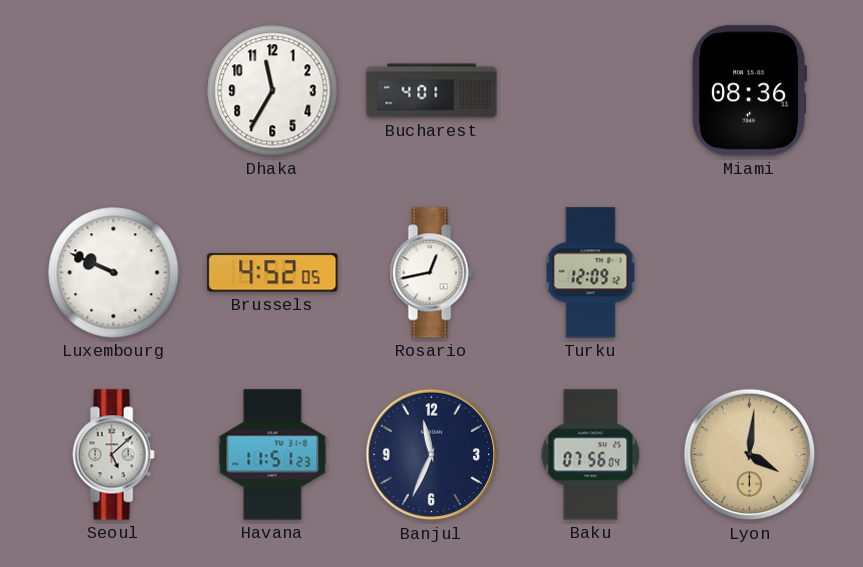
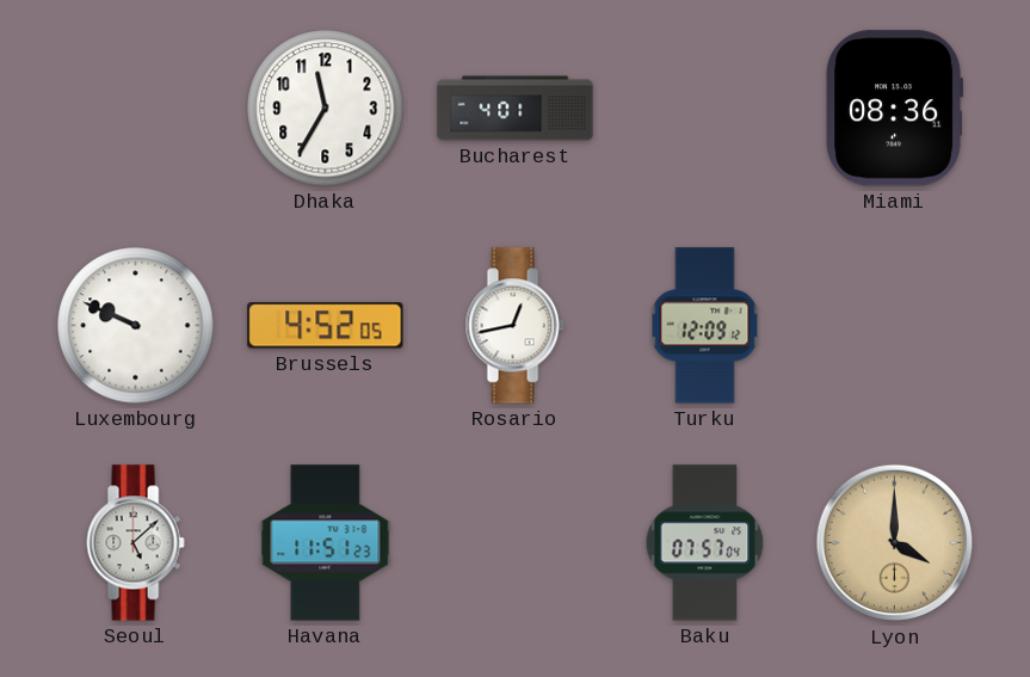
Banjul: 11:34 -> none
Baku: 07:56 -> 07:57
Lyon: 4:01 -> 4:00
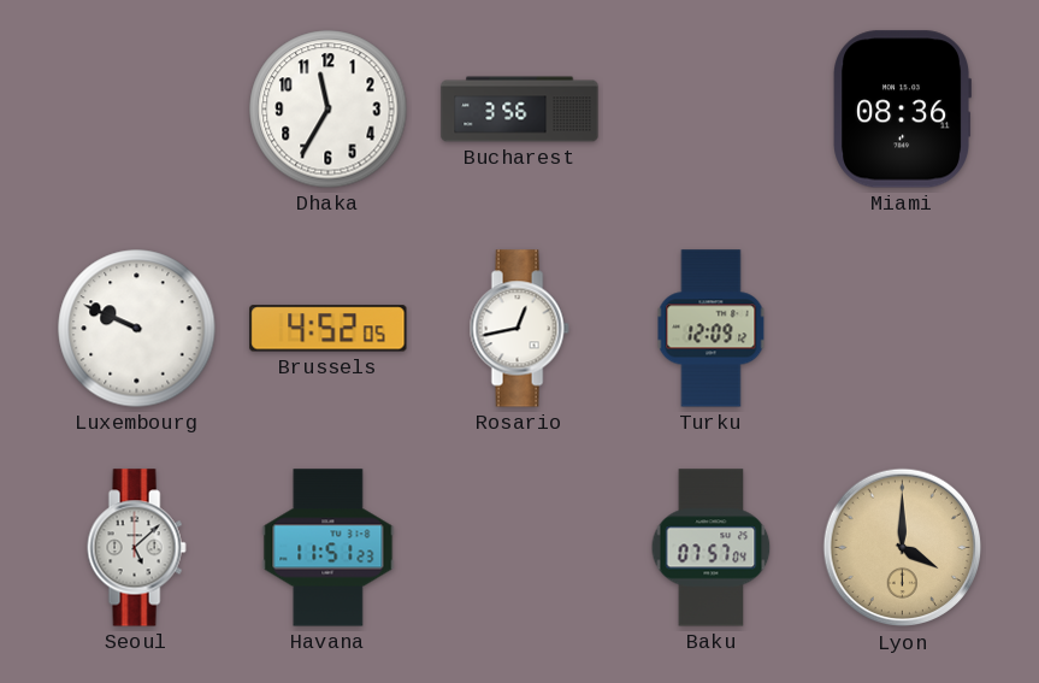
Bucharest: 4:01 -> 3:56
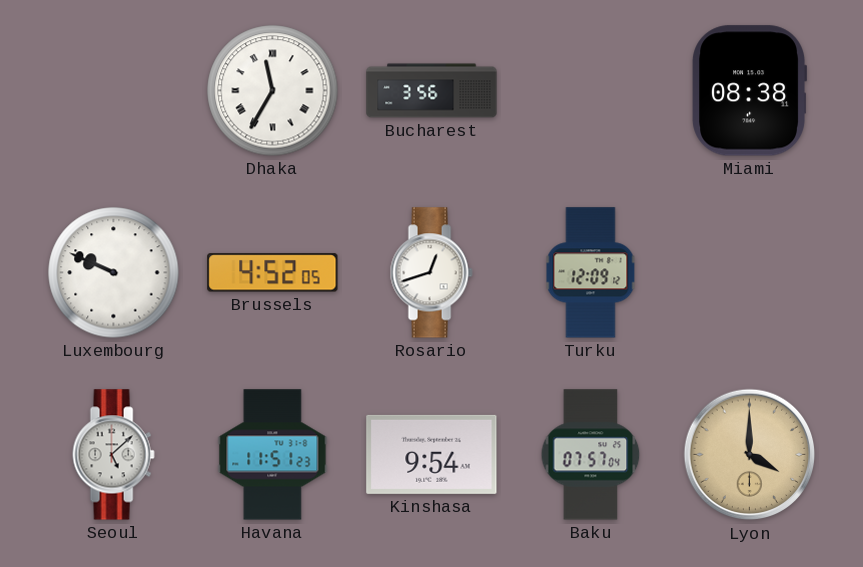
Dhaka numerals: Arabic -> Roman
Miami: 08:36 -> 08:38
Rosario: 12:43 -> 12:42
Kinshasa: none -> 9:54
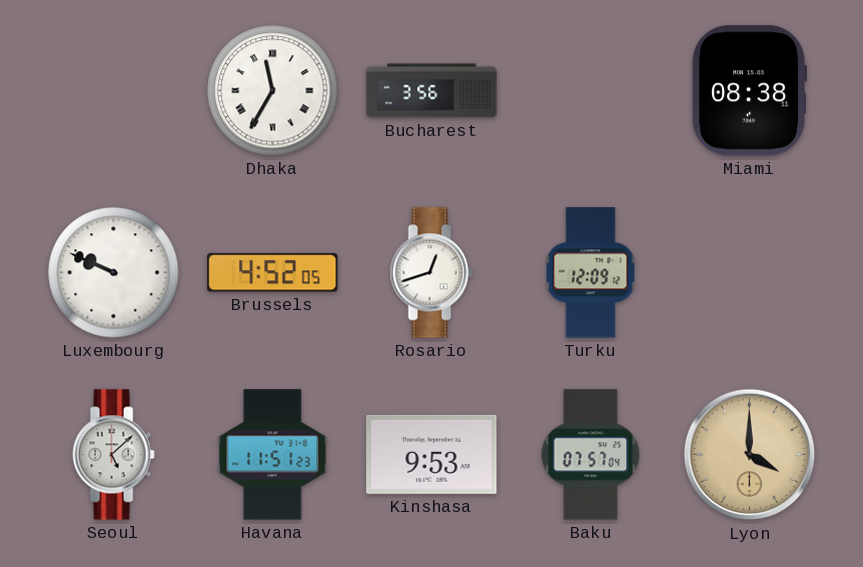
Kinshasa: 9:54 -> 9:53
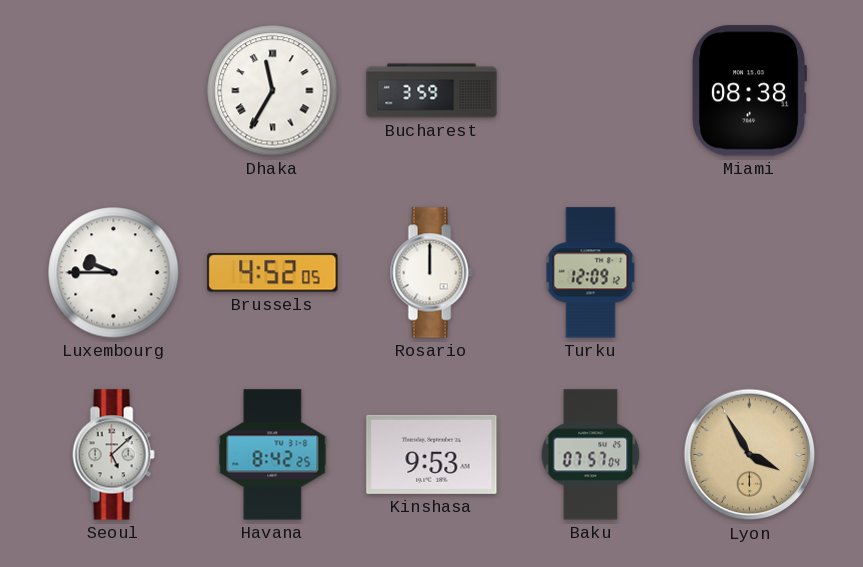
Bucharest: 3:56 -> 3:59
Luxembourg: 9:49 -> 9:45
Rosario: 12:42 -> 12:00
Havana: 11:51 -> 8:42
Lyon: 4:00 -> 3:55
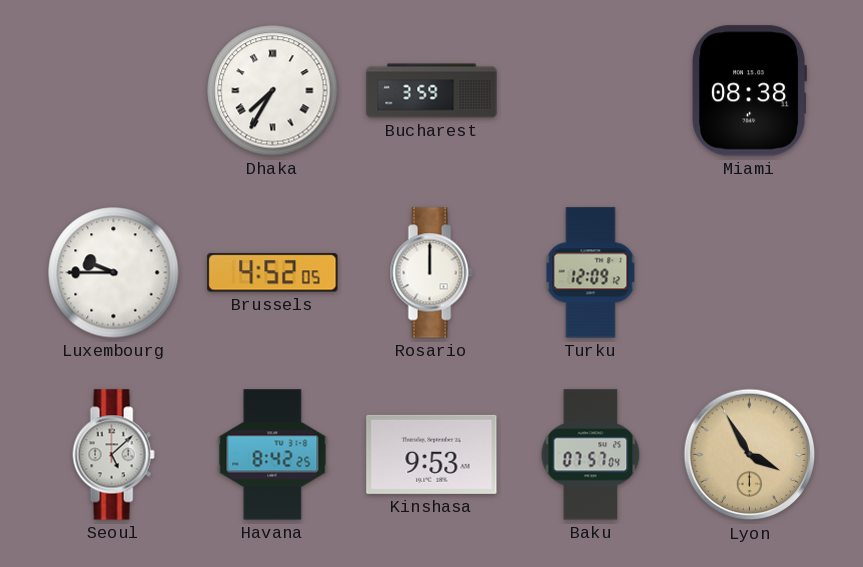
Dhaka: 11:35 -> 7:35
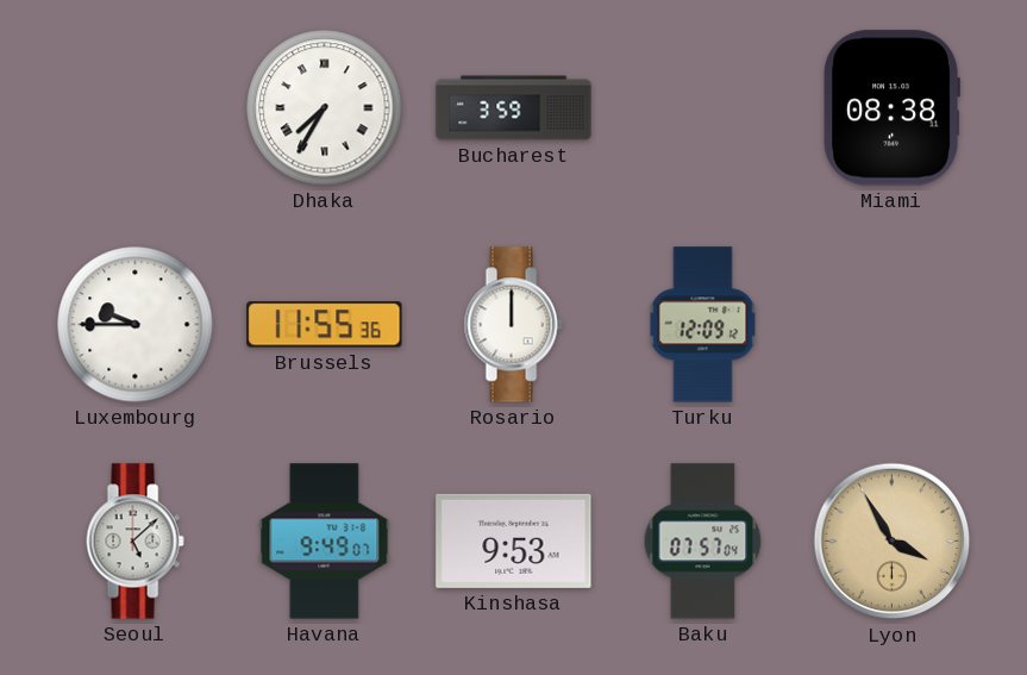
Brussels: 4:52 -> 11:55
Havana: 8:42 -> 9:49
